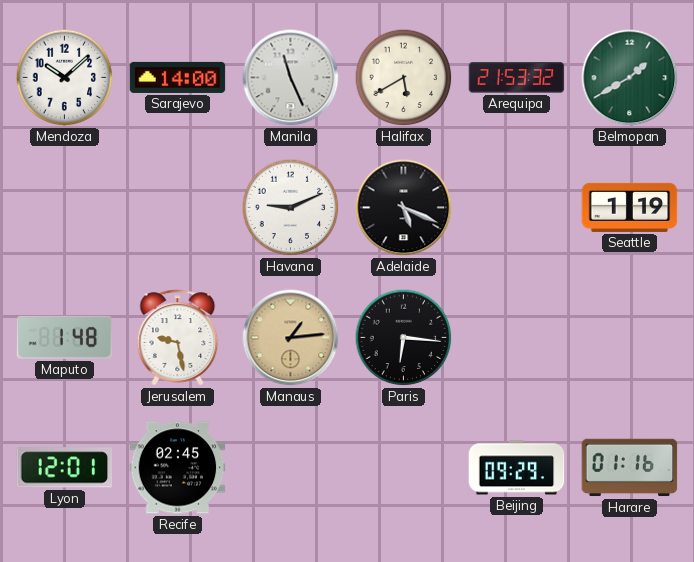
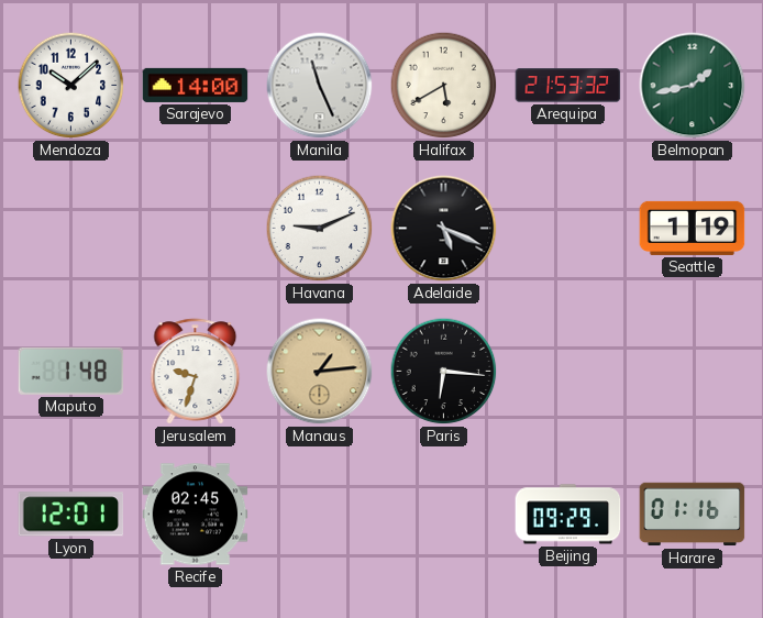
Belmopan: 1:40 -> 1:43
Jerusalem: 9:28 -> 9:33
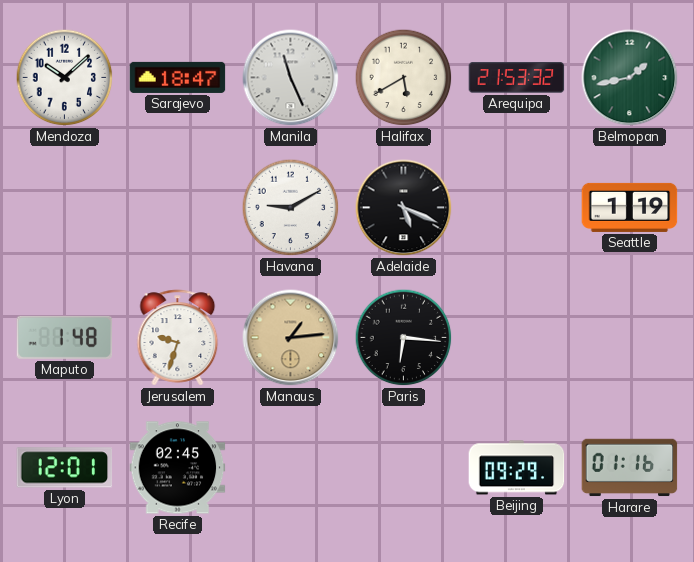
Sarajevo: 14:00 -> 18:47
Havana: 9:11 -> 9:10
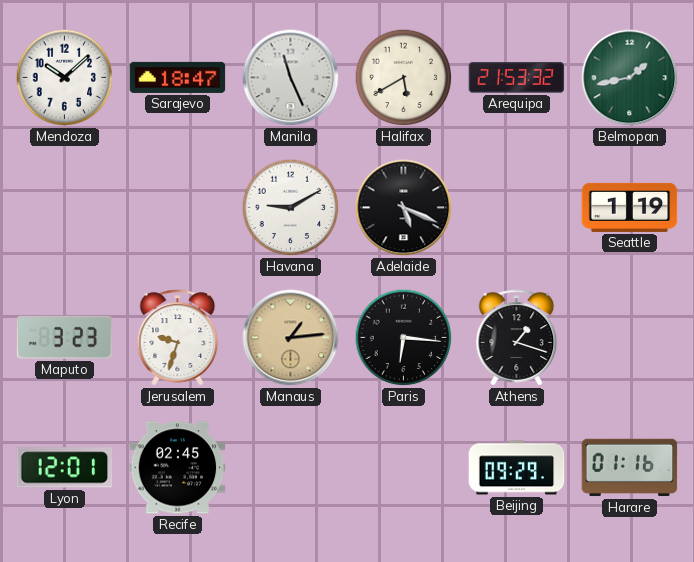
Maputo: 1:48 -> 3:23
Athens: none -> 1:18
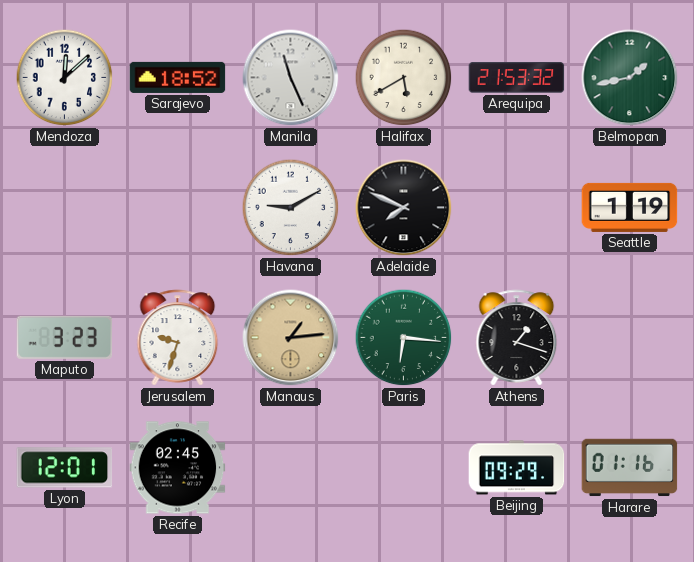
Mendoza: 10:08 -> 12:08
Sarajevo: 18:47 -> 18:52
Adelaide: 5:19 -> 7:49
Paris dial: black -> green
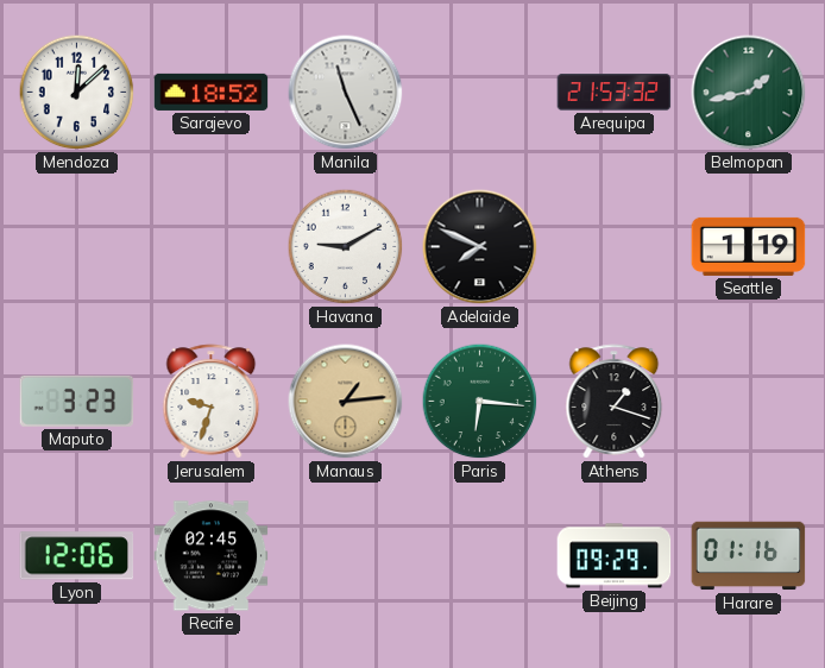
Halifax: 5:40 -> none
Lyon: 12:01 -> 12:06
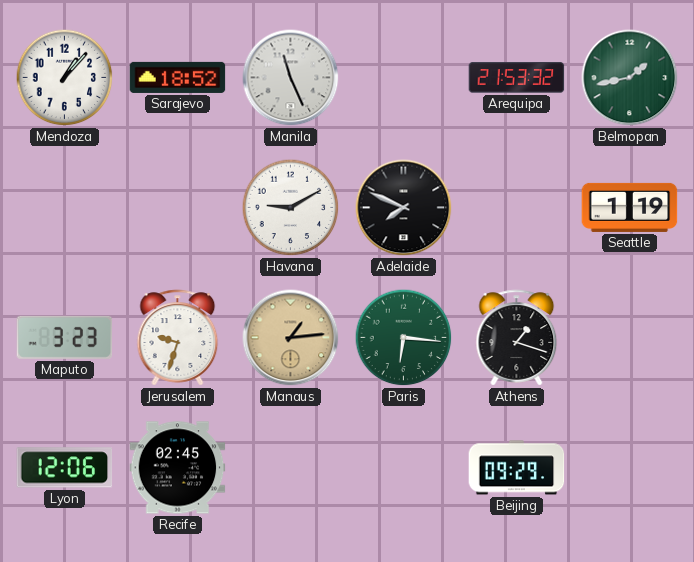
Mendoza: 12:08 -> 1:07
Harare: 01:16 -> none
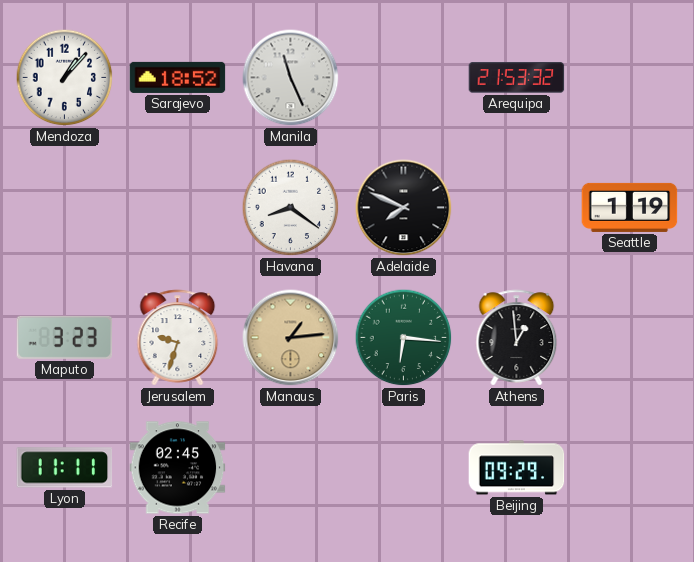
Belmopan: 1:43 -> none
Havana: 9:10 -> 8:21
Athens: 1:18 -> 12:59
Lyon: 12:06 -> 11:11
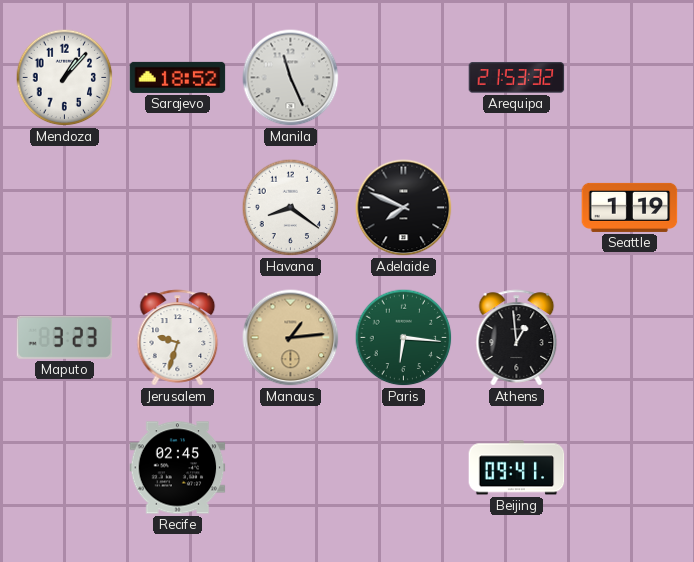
Lyon: 11:11 -> none
Beijing: 09:29 -> 09:41
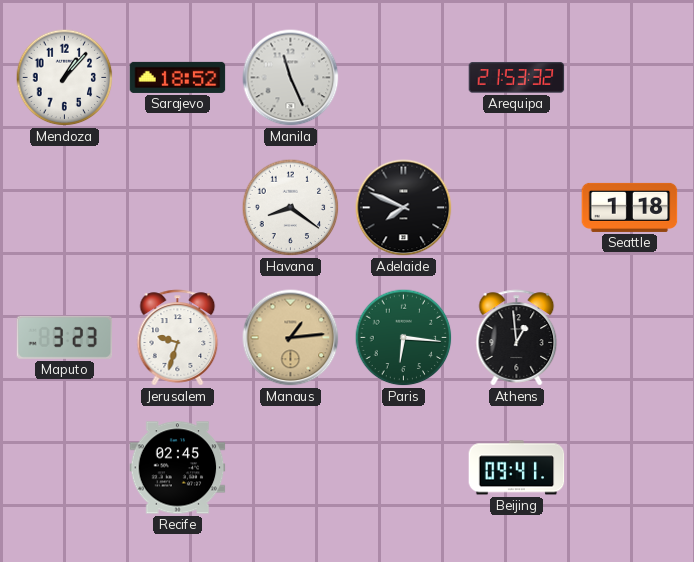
Seattle: 1:19 -> 1:18
